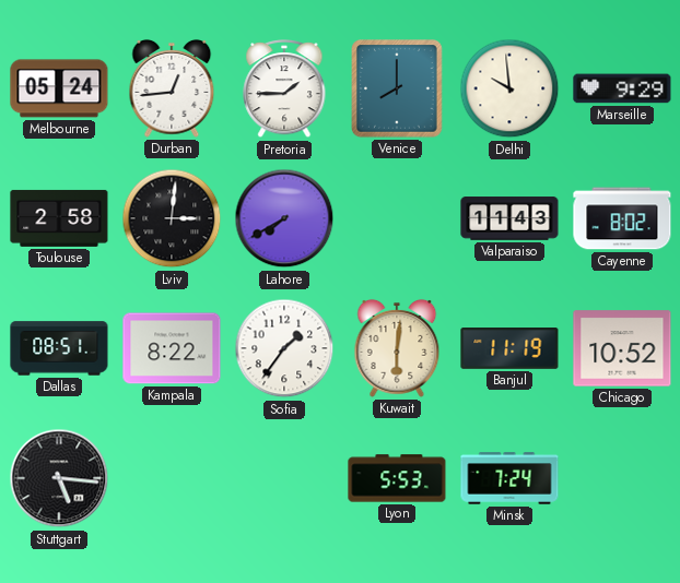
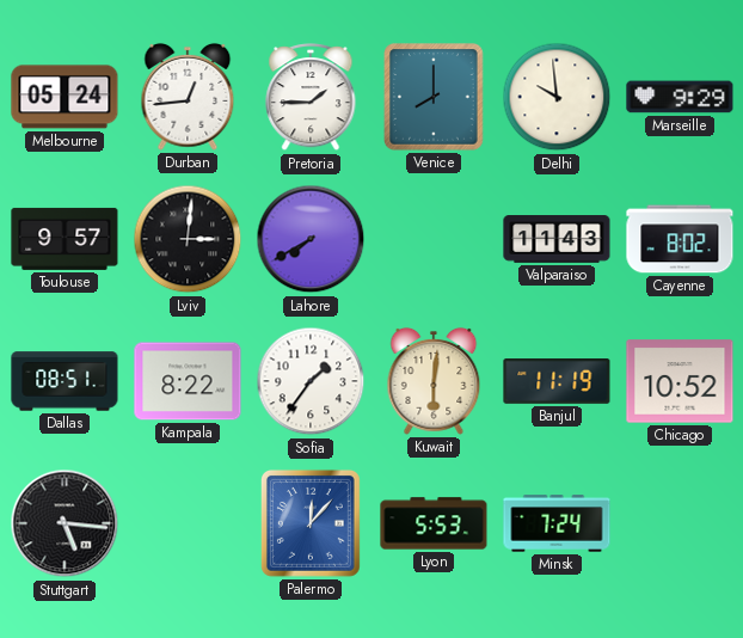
Toulouse: 2:58 -> 9:57
Palermo: none -> 12:07
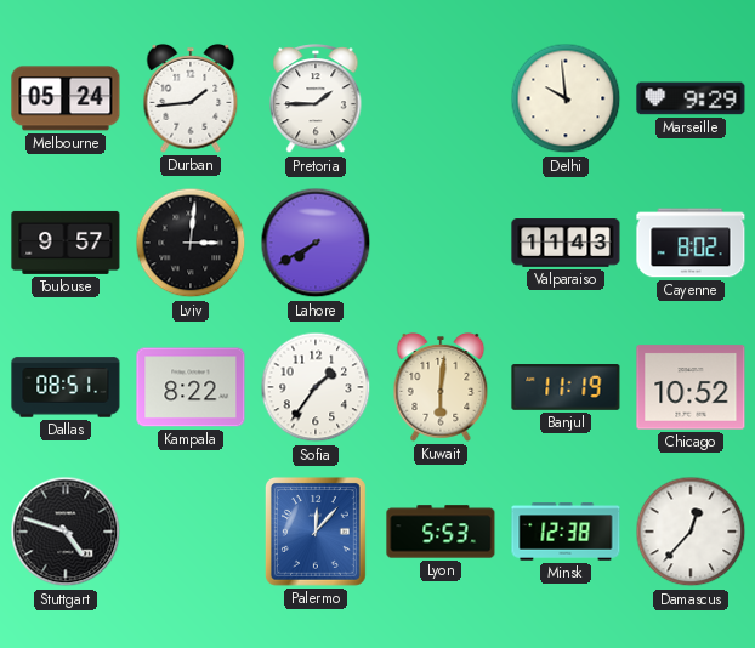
Durban: 12:44 -> 1:44
Venice: 8:00 -> none
Stuttgart: 5:16 -> 4:48
Minsk: 7:24 -> 12:38
Damascus: none -> 12:37
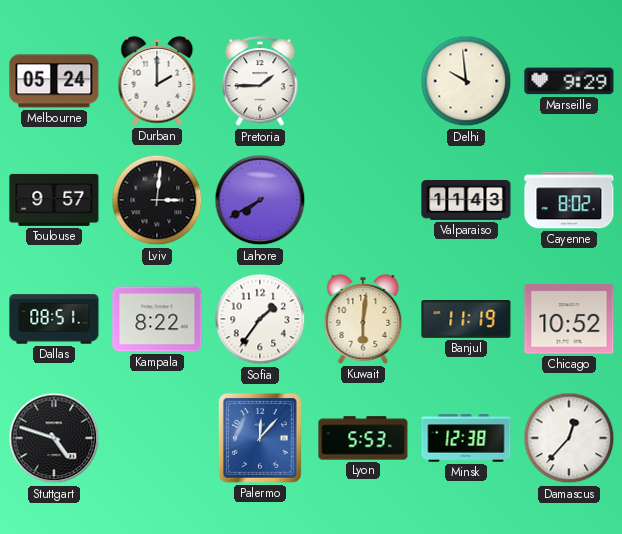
Durban: 1:44 -> 2:00
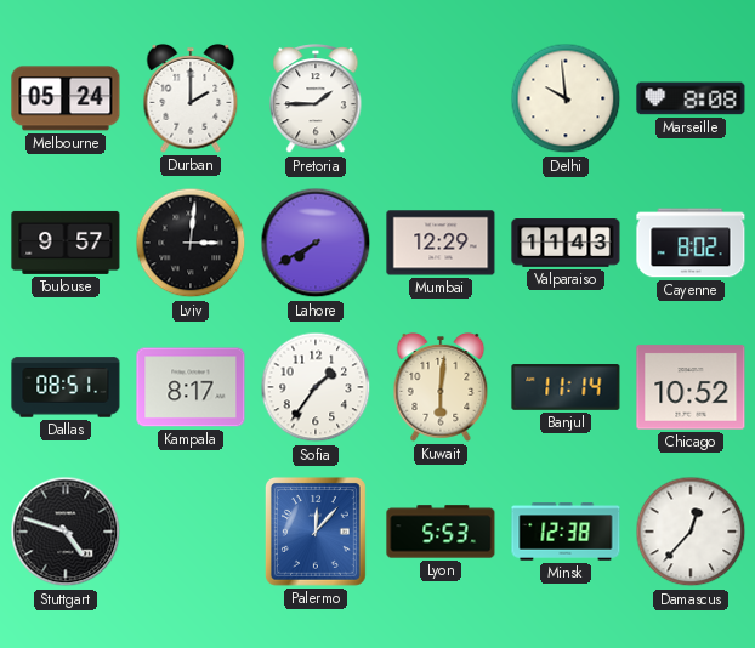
Marseille: 9:29 -> 8:08
Mumbai: none -> 12:29
Kampala: 8:22 -> 8:17
Banjul: 11:19 -> 11:14
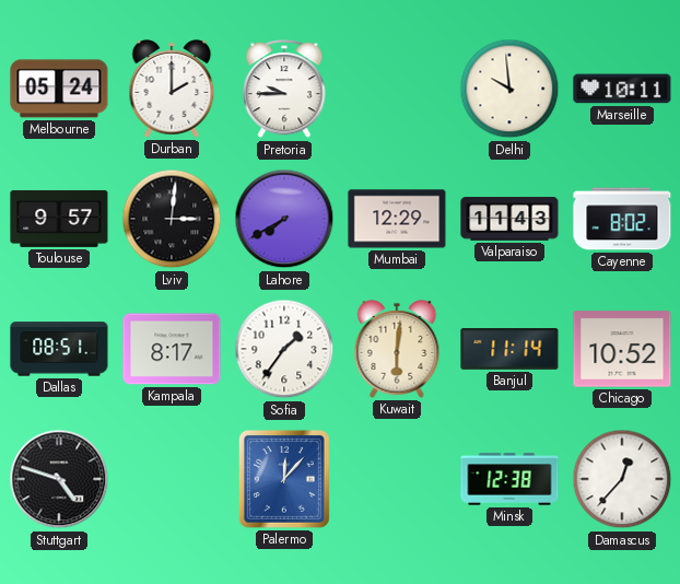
Pretoria: 1:45 -> 9:45
Marseille: 8:08 -> 10:11
Lyon: 5:53 -> none
